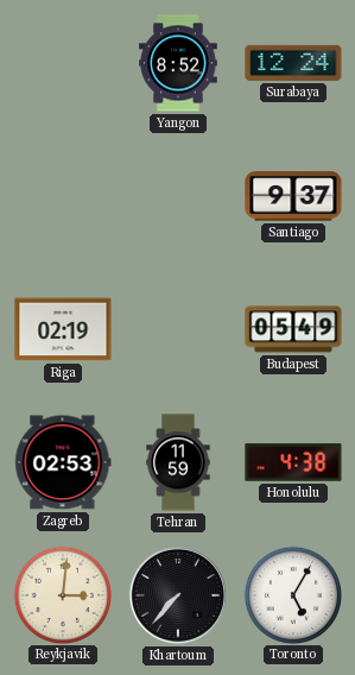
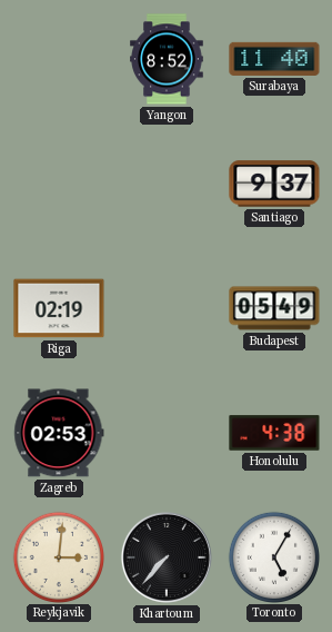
Surabaya: 12:24 -> 11:40
Tehran: 11:59 -> none
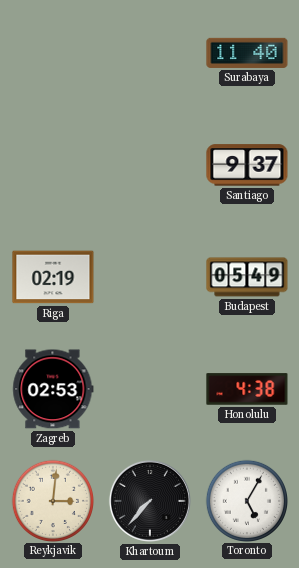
Yangon: 8:52 -> none
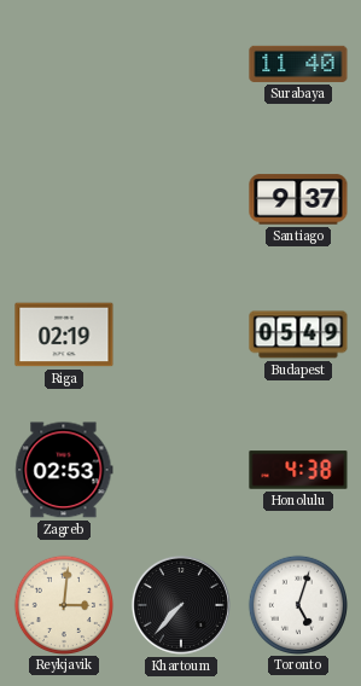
Toronto: 5:05 -> 5:03
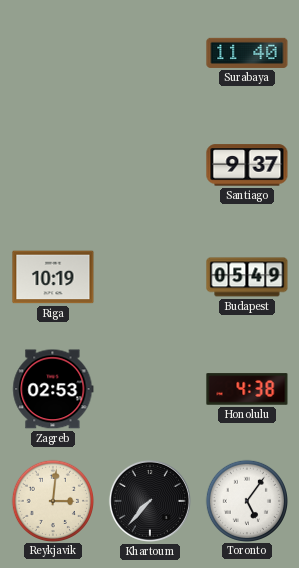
Riga: 02:19 -> 10:19
Toronto: 5:03 -> 5:06
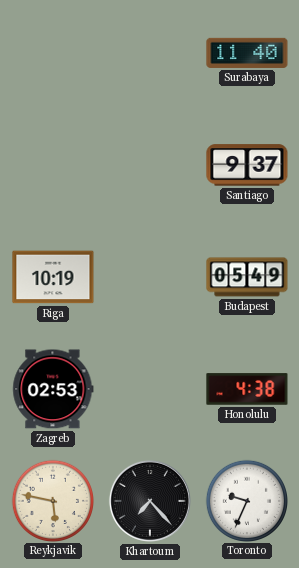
Reykjavik: 3:01 -> 5:47
Khartoum: 7:37 -> 7:23
Toronto: 5:06 -> 9:34
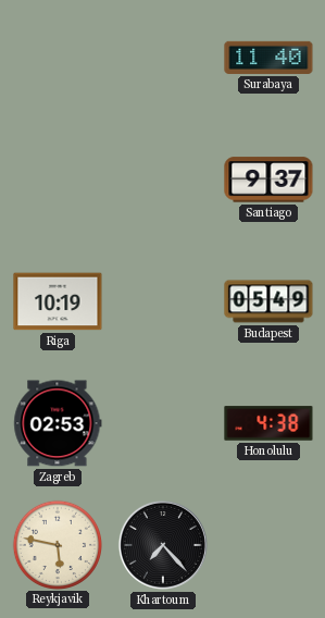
Toronto: 9:34 -> none
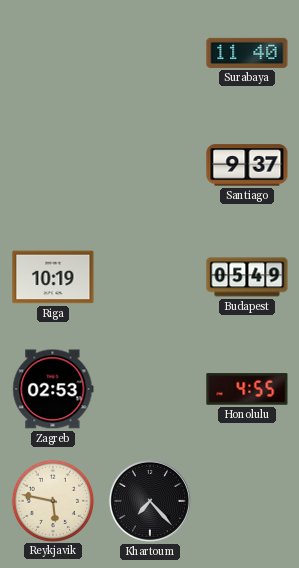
Honolulu: 4:38 -> 4:55
